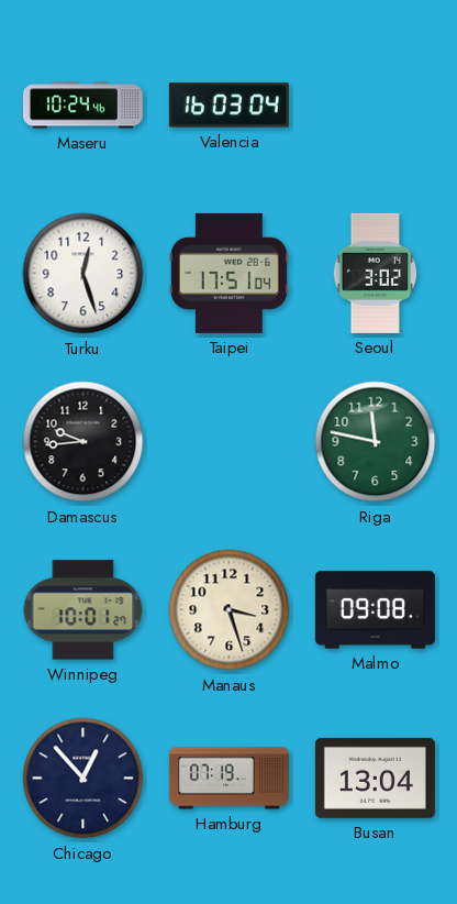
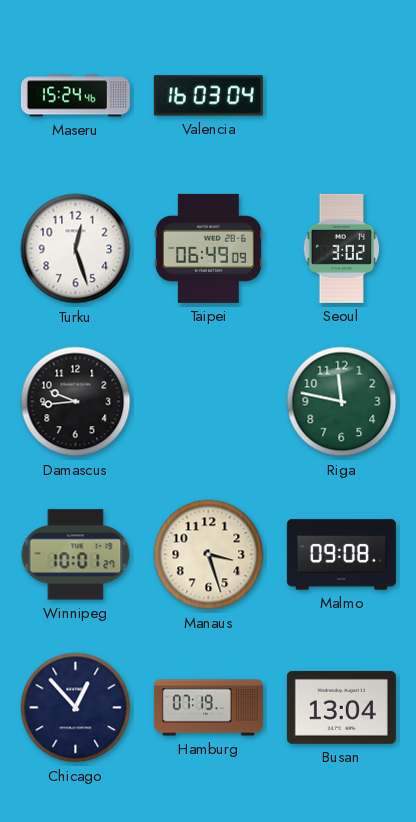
Maseru: 10:24 -> 15:24
Taipei: 17:51 -> 06:49
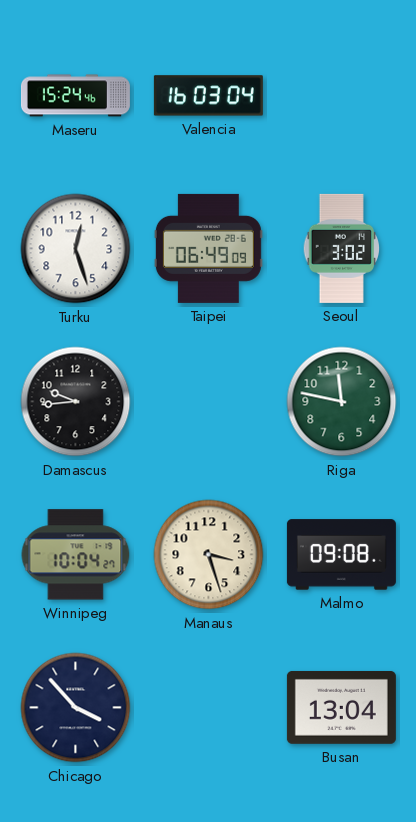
Winnipeg: 10:01 -> 10:04
Chicago: 12:53 -> 3:53
Hamburg: 07:19 -> none
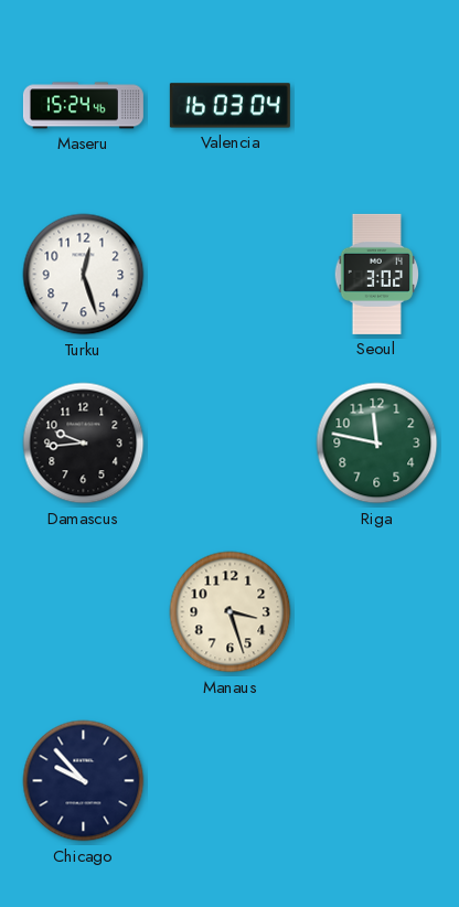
Taipei: 06:49 -> none
Winnipeg: 10:04 -> none
Malmo: 09:08 -> none
Chicago: 3:53 -> 9:53
Busan: 13:04 -> none
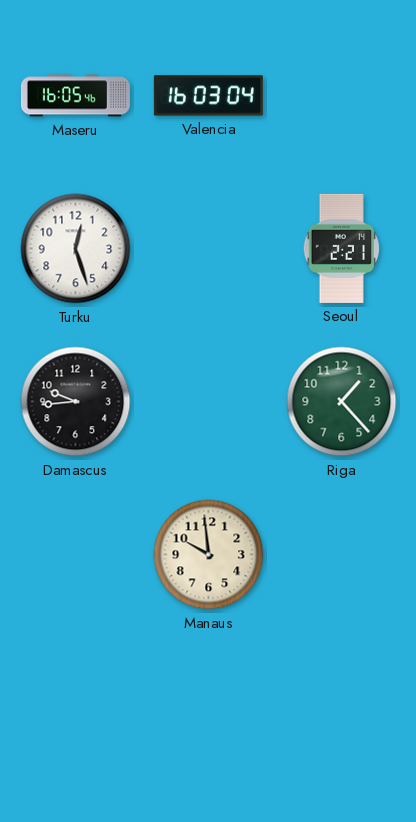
Maseru: 15:24 -> 16:05
Seoul: 3:02 -> 2:21
Riga: 11:47 -> 1:23
Manaus: 3:27 -> 9:59
Chicago: 9:53 -> none
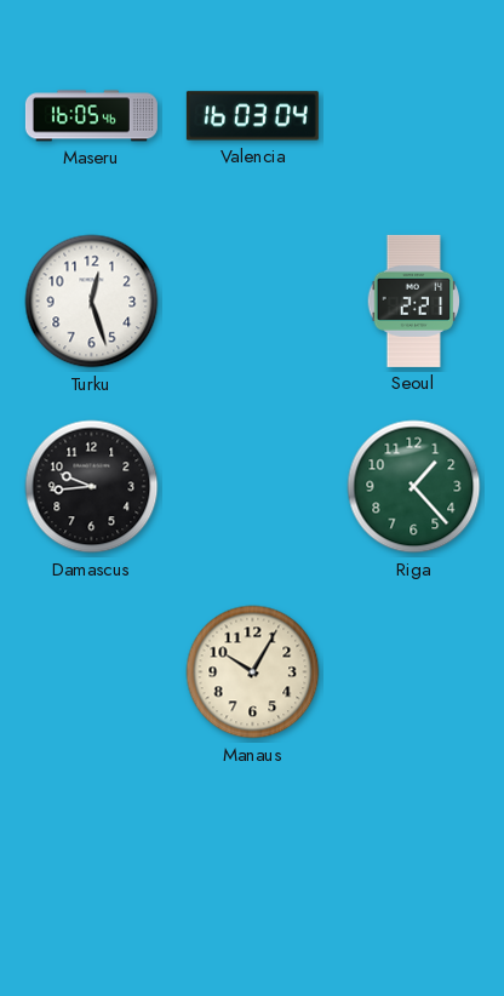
Manaus: 9:59 -> 10:05
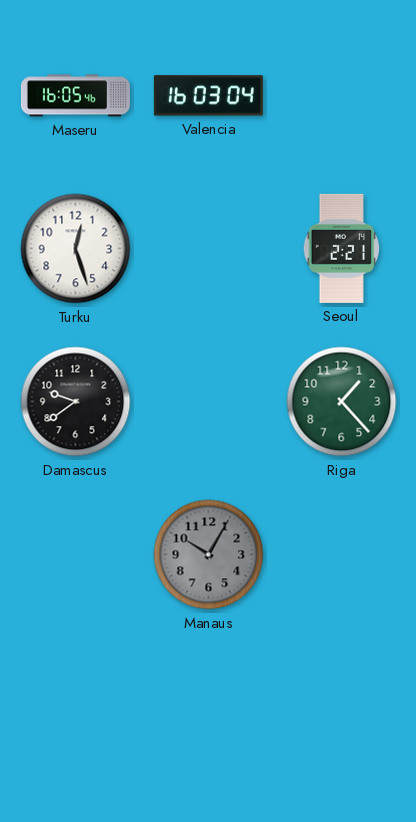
Damascus: 9:44 -> 9:39
Manaus dial: cream -> grey
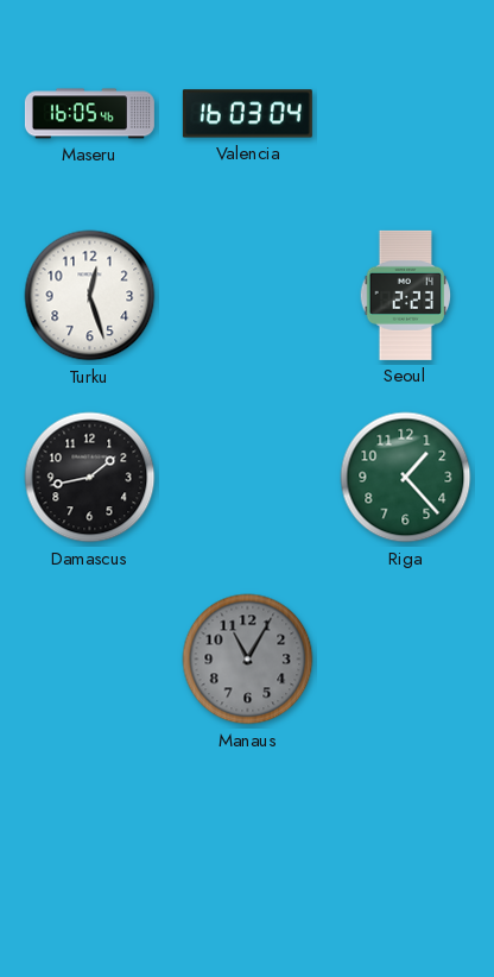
Seoul: 2:21 -> 2:23
Damascus: 9:39 -> 1:43
Manaus: 10:05 -> 11:05
